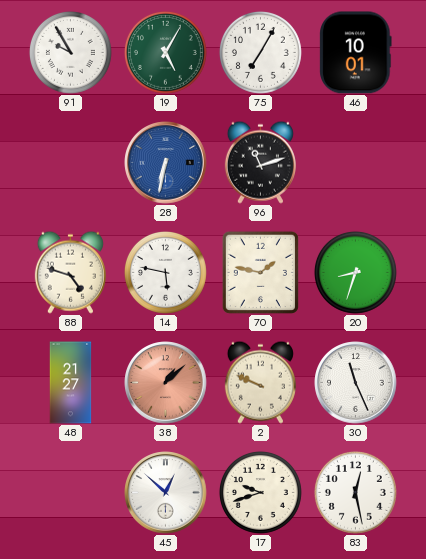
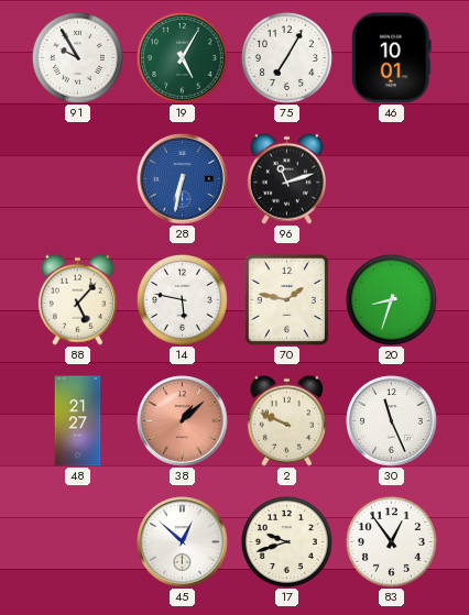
88: 4:48 -> 5:07
83: 12:28 -> 12:54
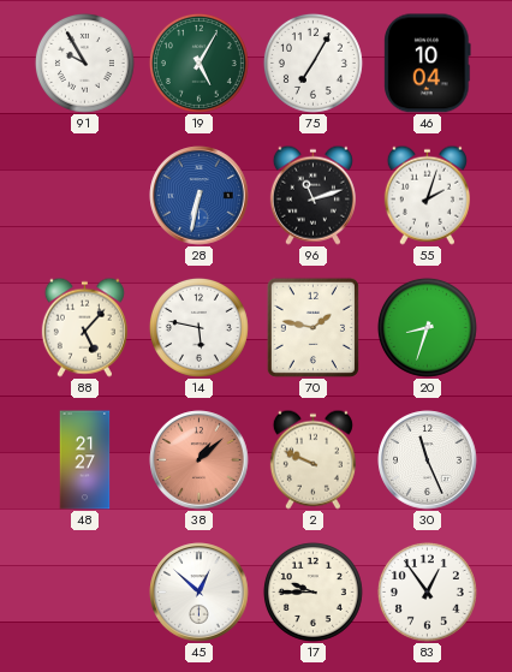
46: 10:01 -> 10:04
55: none -> 2:03
17: 9:42 -> 9:45
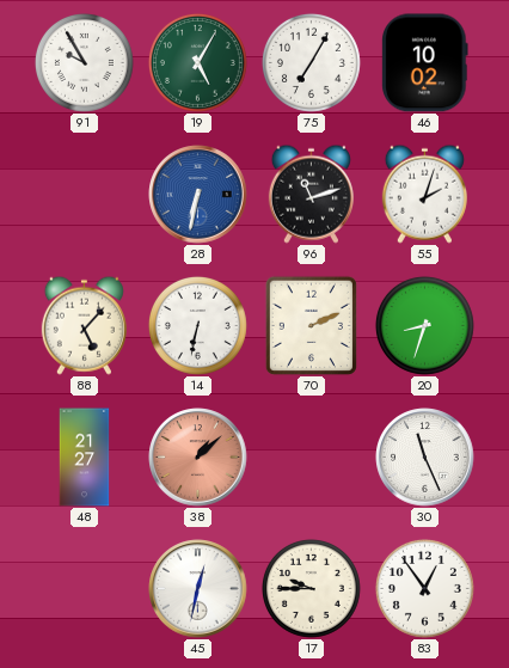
46: 10:04 -> 10:02
14: 5:47 -> 6:32
70: 1:47 -> 2:11
2: 9:49 -> none
45: 12:52 -> 12:32
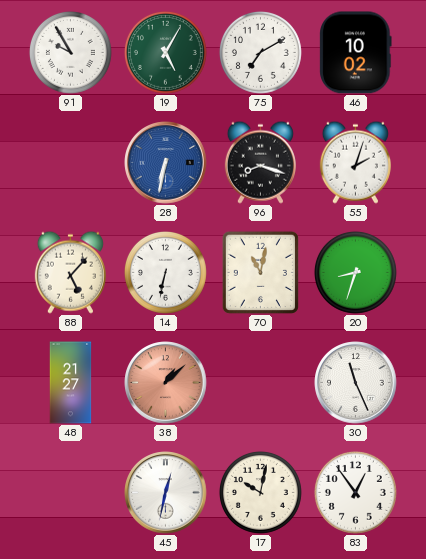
75: 7:05 -> 7:10
96: 11:12 -> 8:18
70: 2:11 -> 11:02
17: 9:45 -> 10:02
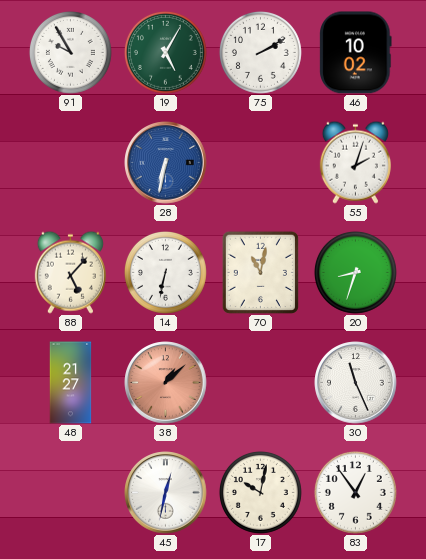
75: 7:10 -> 2:10
96: 8:18 -> none
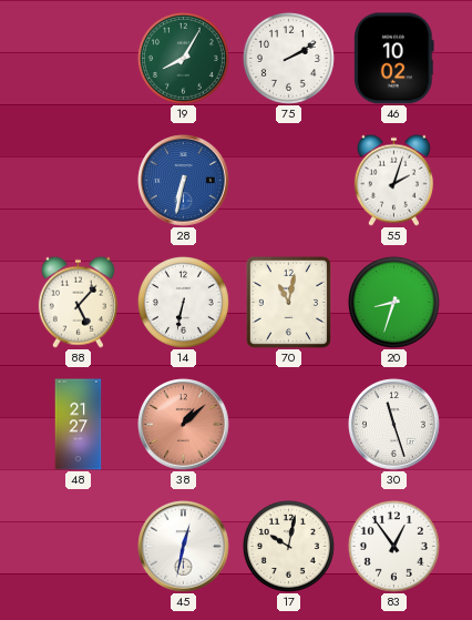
91: 9:55 -> none
19: 5:05 -> 8:05
30: 11:26 -> 11:27
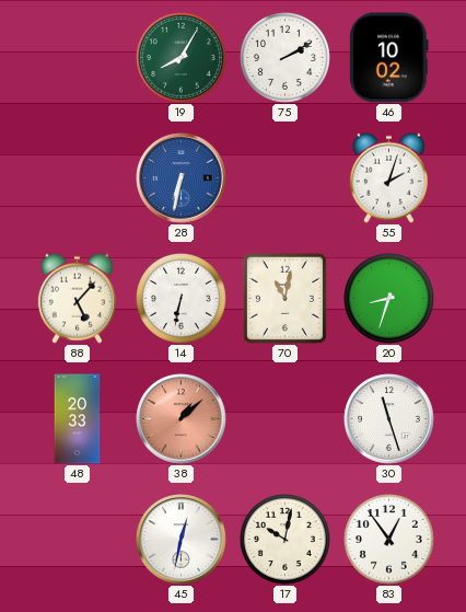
48: 21:27 -> 20:33
